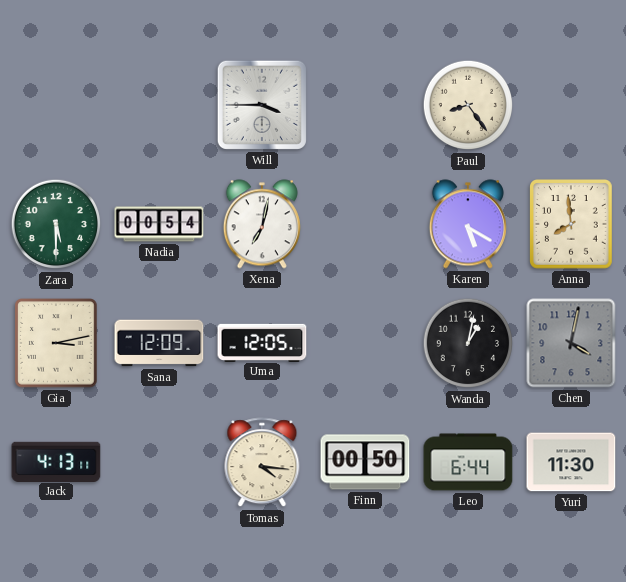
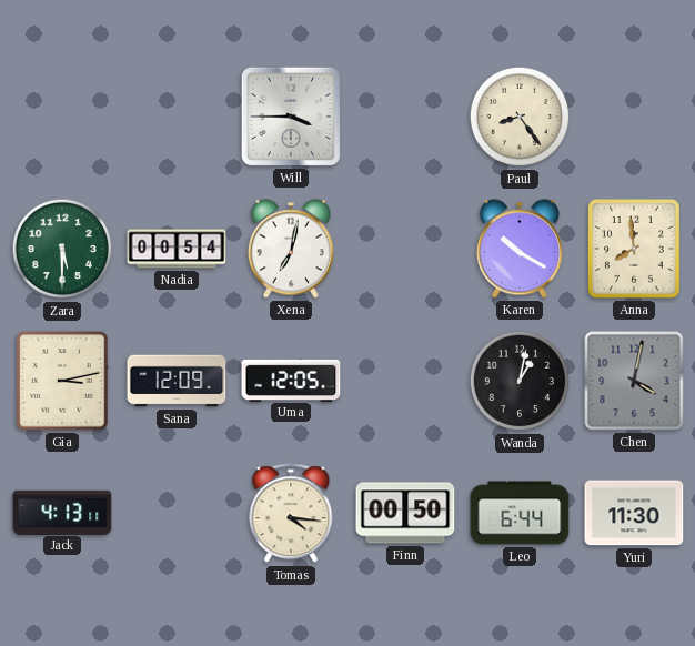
Karen: 5:20 -> 10:20
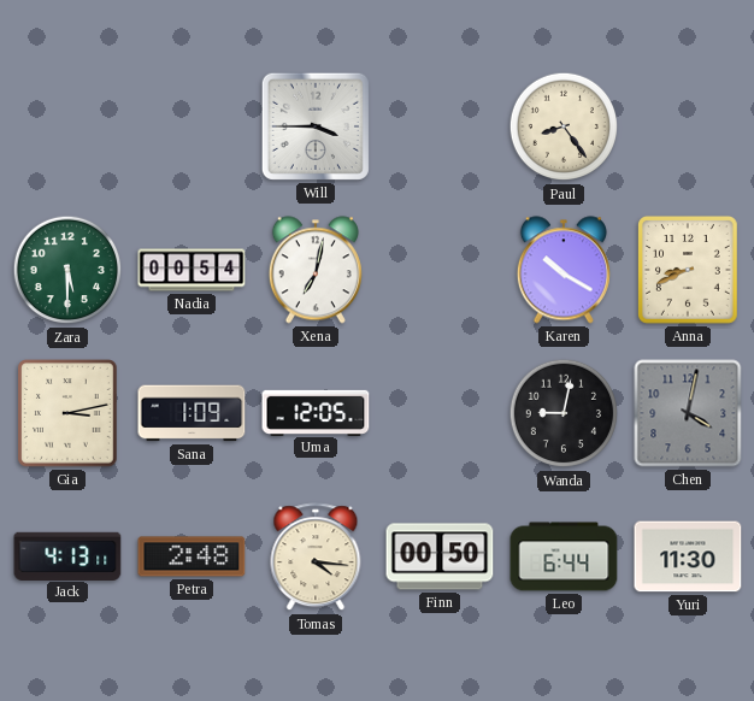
Anna: 7:59 -> 8:41
Sana: 12:09 -> 1:09
Wanda: 1:02 -> 9:02
Petra: none -> 2:48
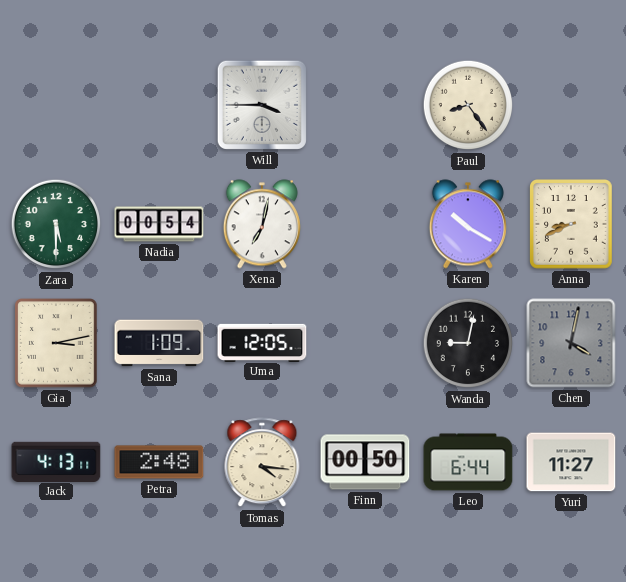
Yuri: 11:30 -> 11:27
